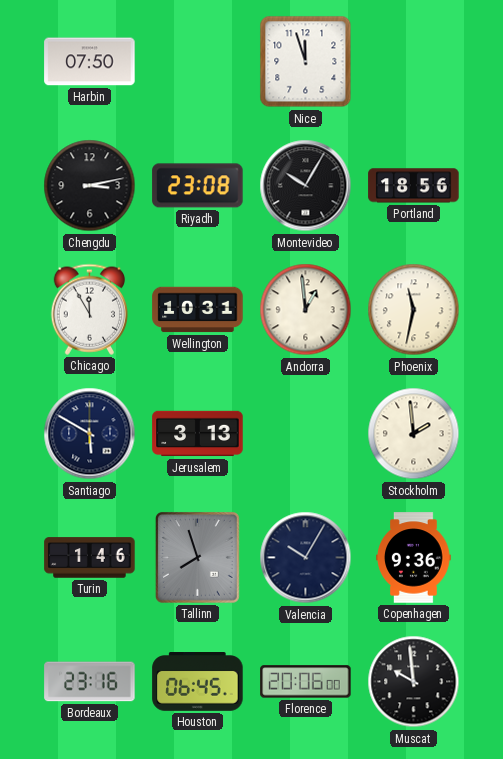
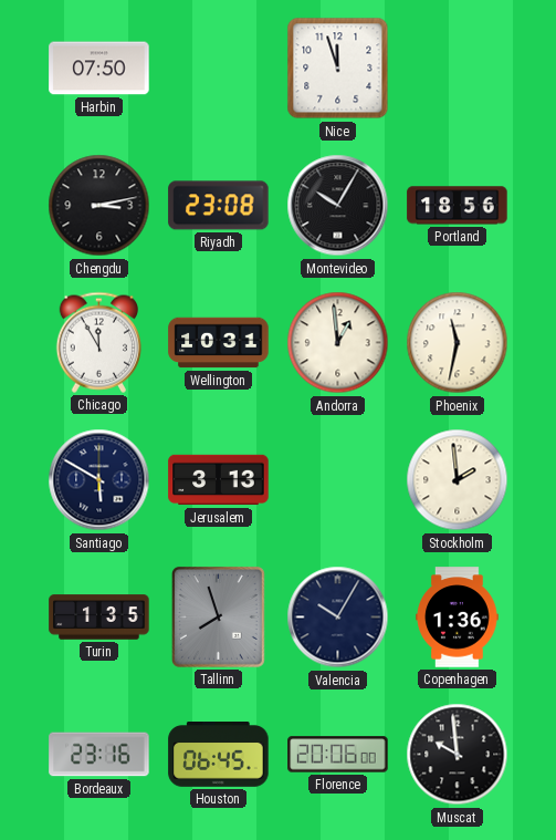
Turin: 1:46 -> 1:35
Copenhagen: 9:36 -> 1:36
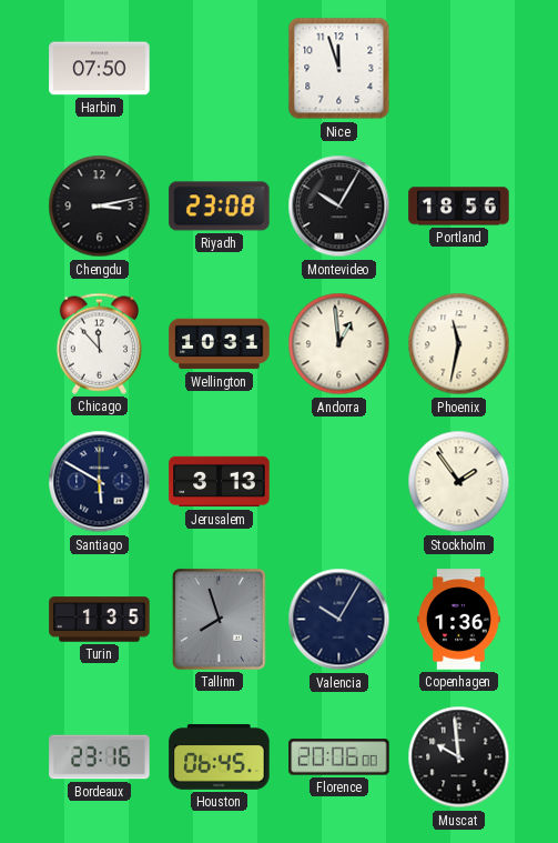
Chicago: 11:55 -> 11:53
Stockholm: 1:59 -> 1:54
